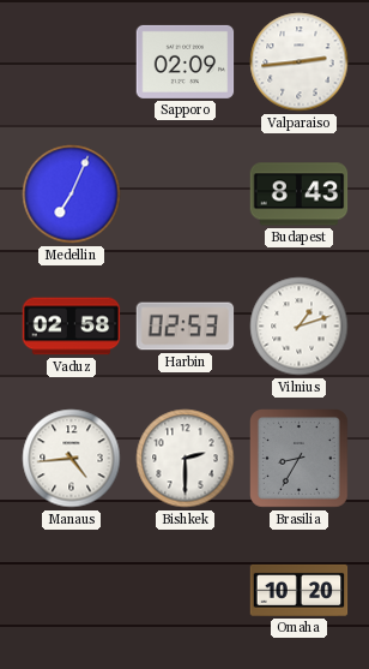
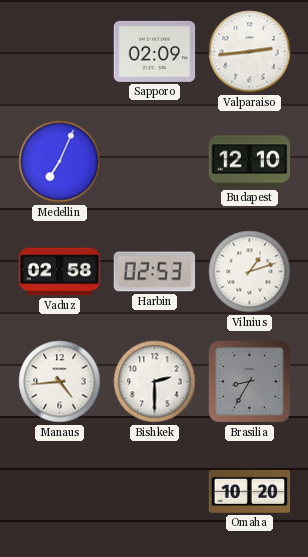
Budapest: 8:43 -> 12:10
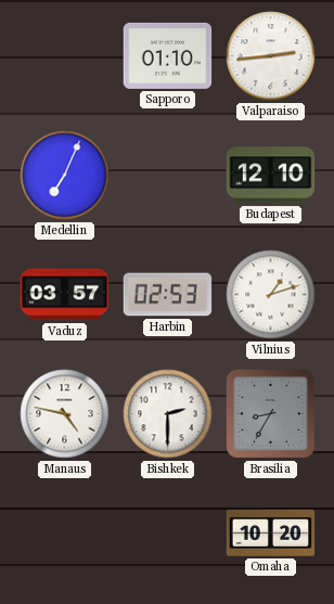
Sapporo: 02:09 -> 01:10
Vaduz: 02:58 -> 03:57
Manaus: 4:44 -> 4:47
